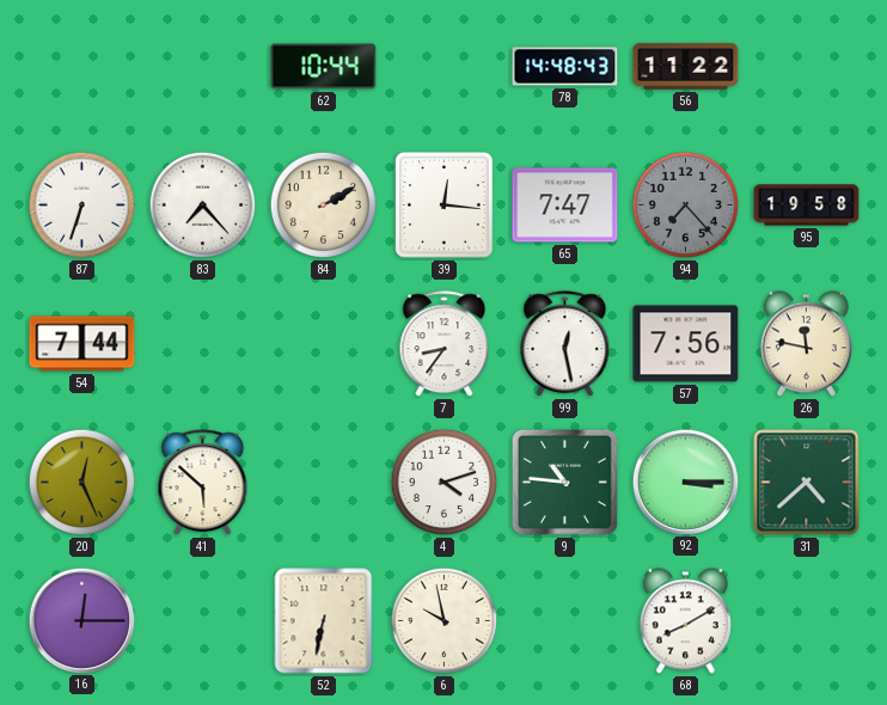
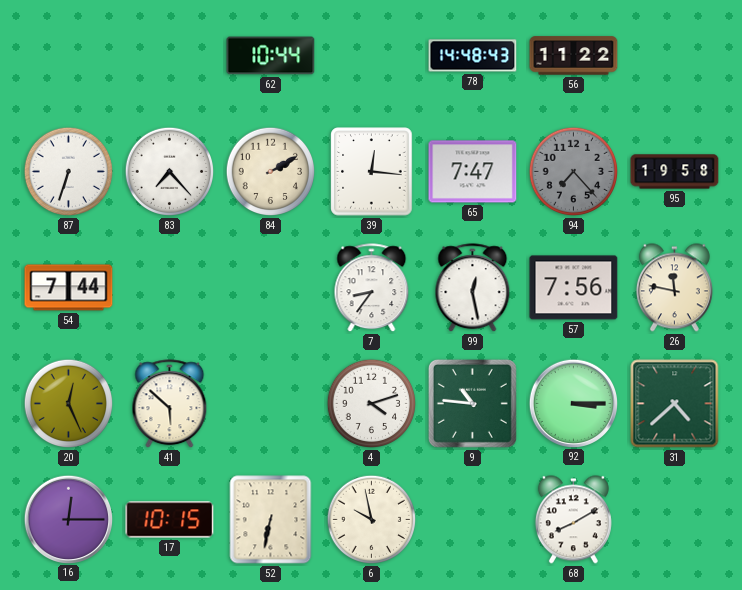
17: none -> 10:15
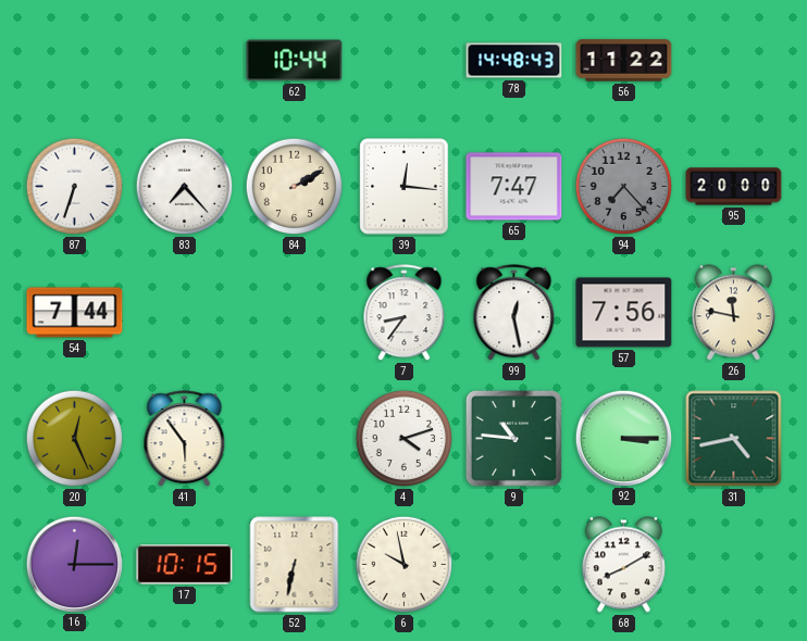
95: 19:58 -> 20:00
41: 5:52 -> 5:54
31: 4:38 -> 4:43
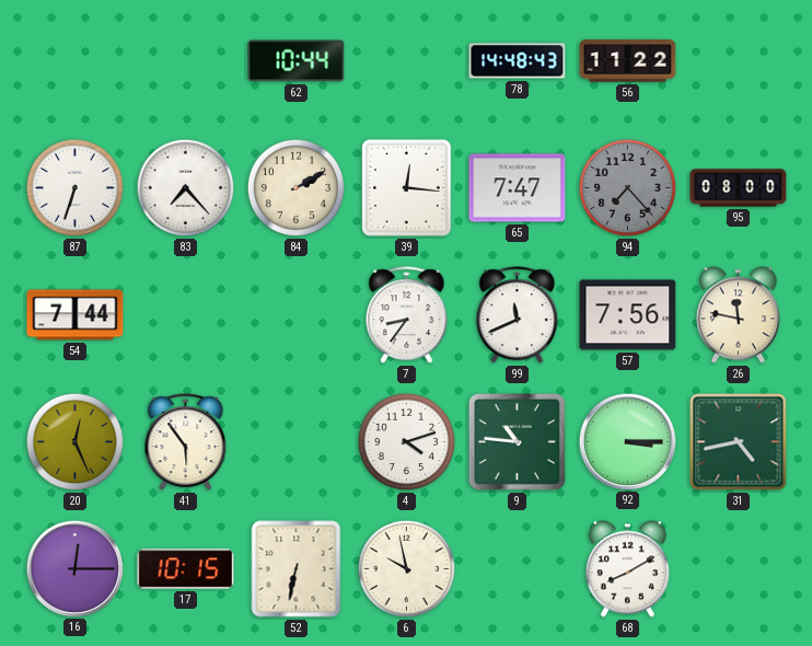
95: 20:00 -> 08:00
99: 12:28 -> 11:41
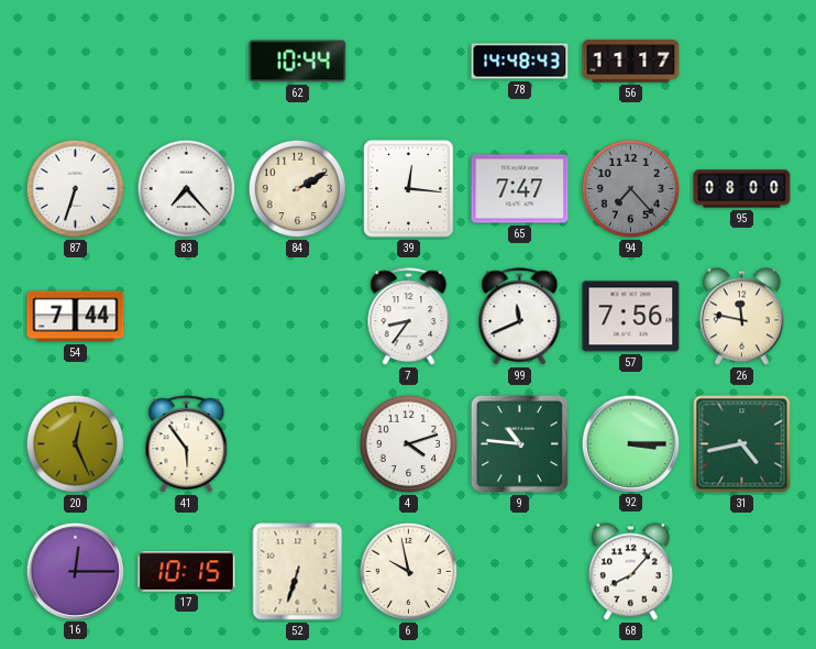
56: 11:22 -> 11:17
52: 6:32 -> 6:33
68: 8:10 -> 8:07
